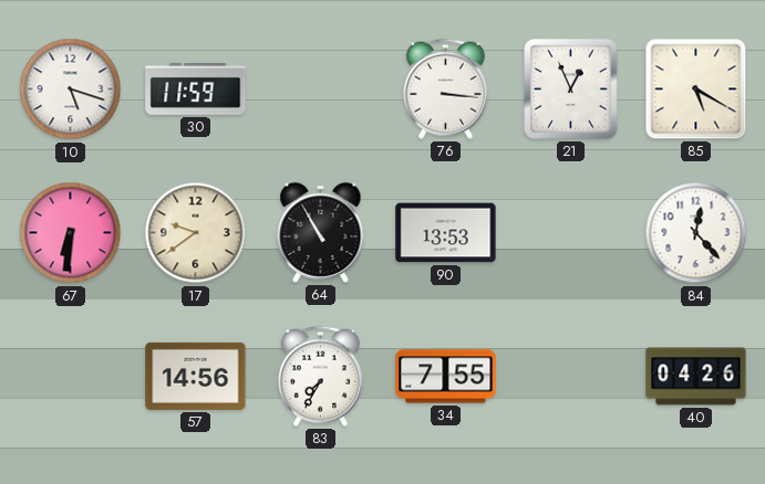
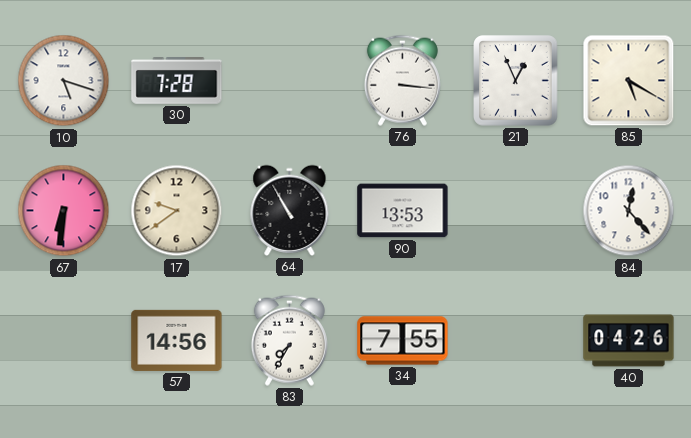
30: 11:59 -> 7:28
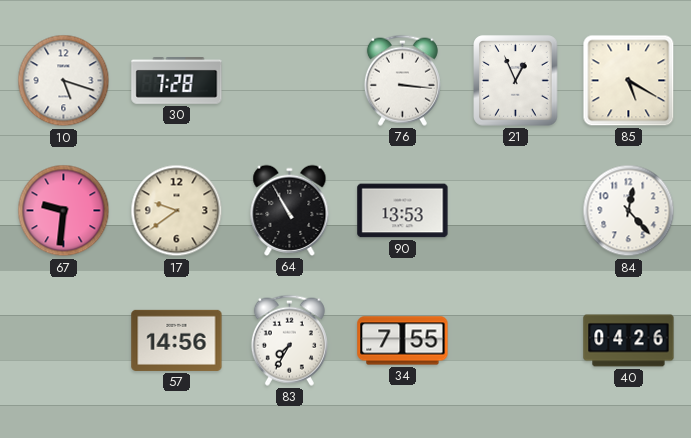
67: 6:31 -> 9:31
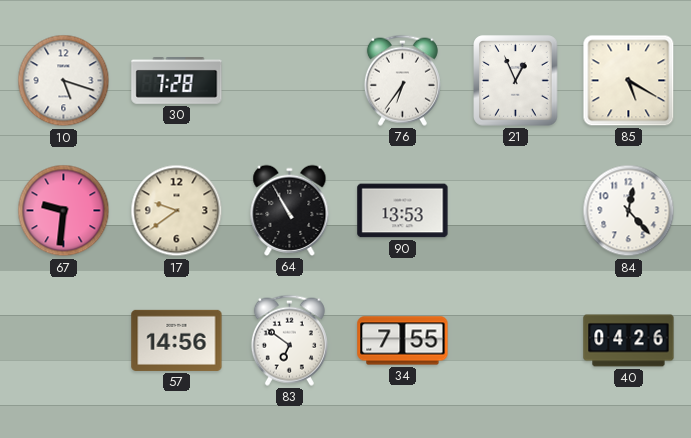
76: 3:16 -> 6:36
83: 7:35 -> 6:51
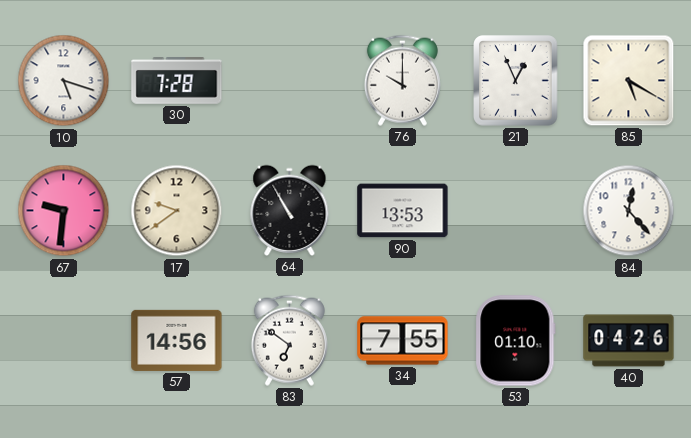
76: 6:36 -> 10:00
53: none -> 01:10
